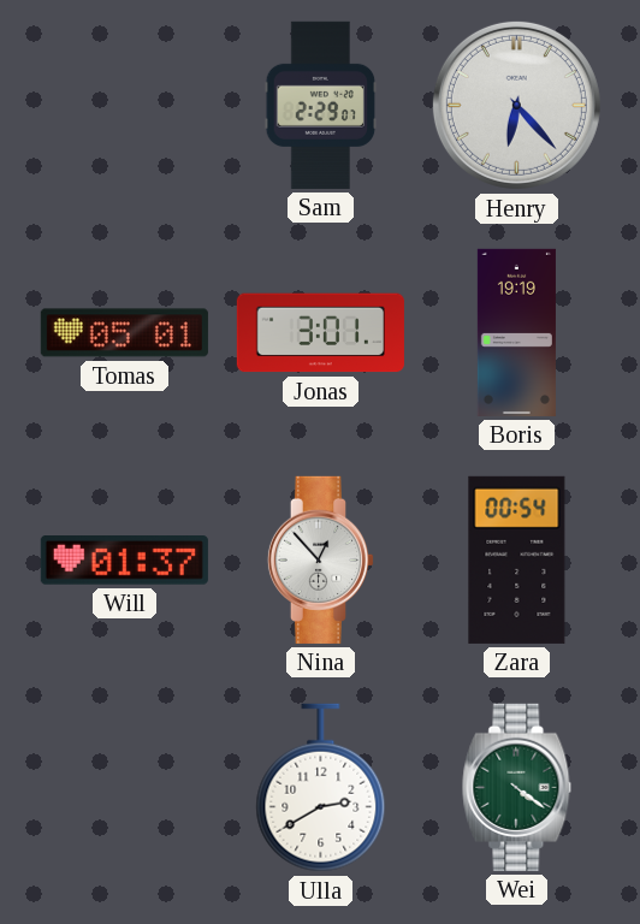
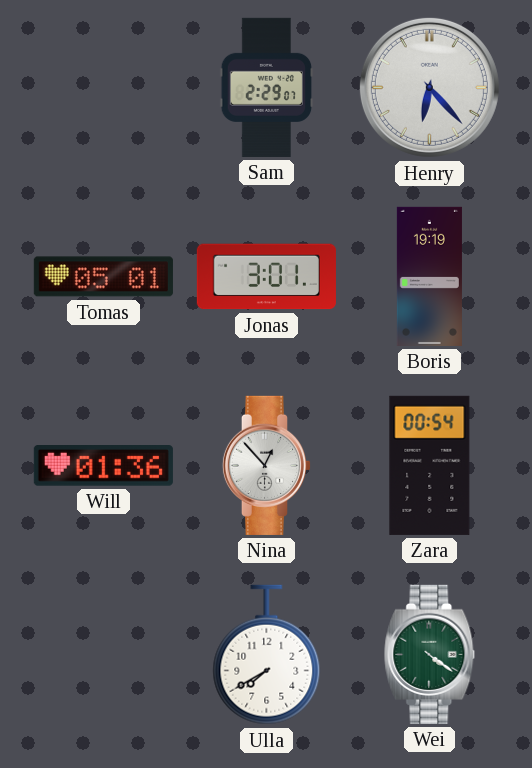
Will: 01:37 -> 01:36
Ulla: 2:40 -> 7:40
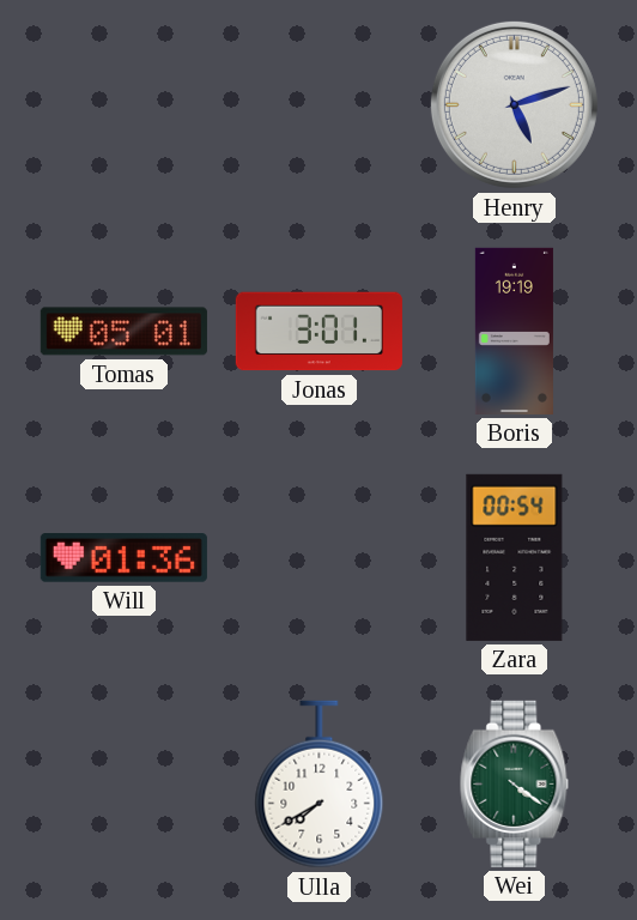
Sam: 2:29 -> none
Henry: 6:23 -> 5:12
Nina: 12:53 -> none
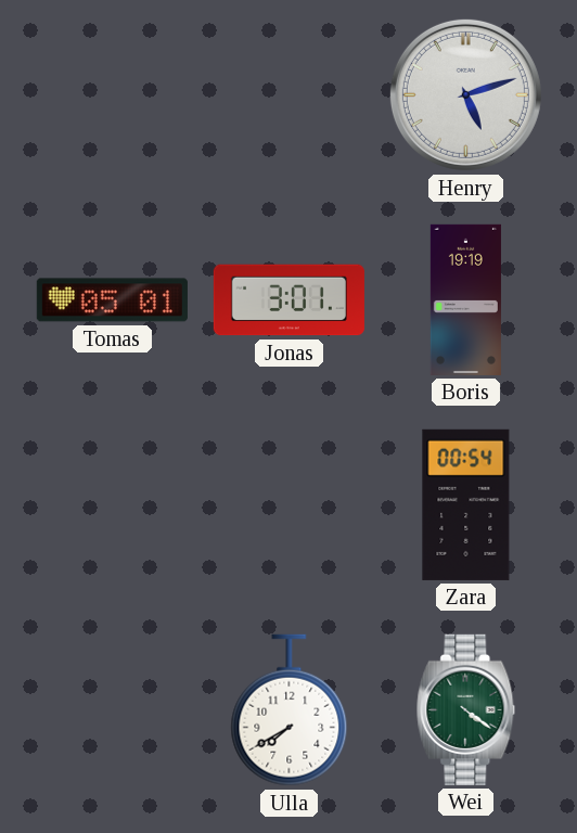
Will: 01:36 -> none
